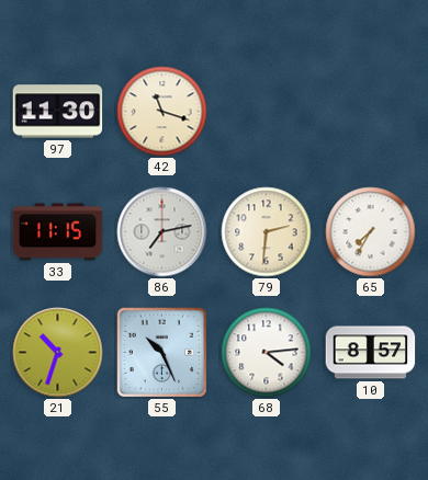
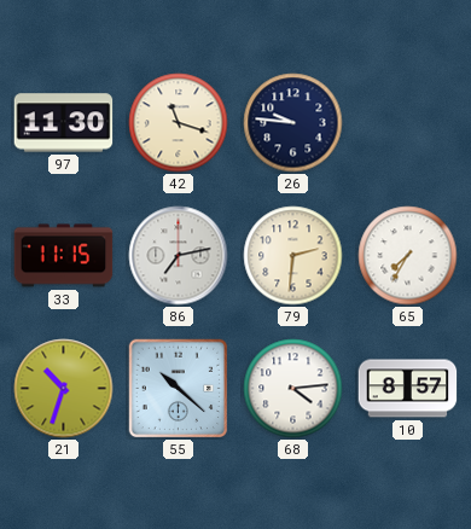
26: none -> 9:46
55: 10:26 -> 10:22
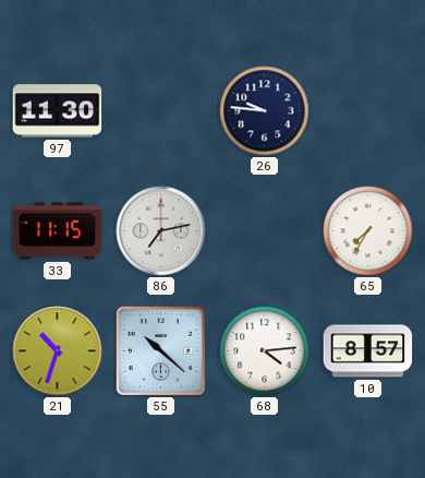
42: 11:18 -> none
79: 2:31 -> none
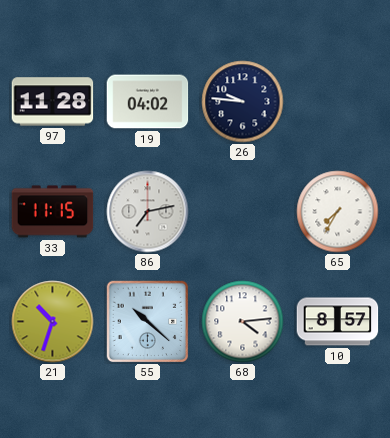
97: 11:30 -> 11:28
19: none -> 04:02
